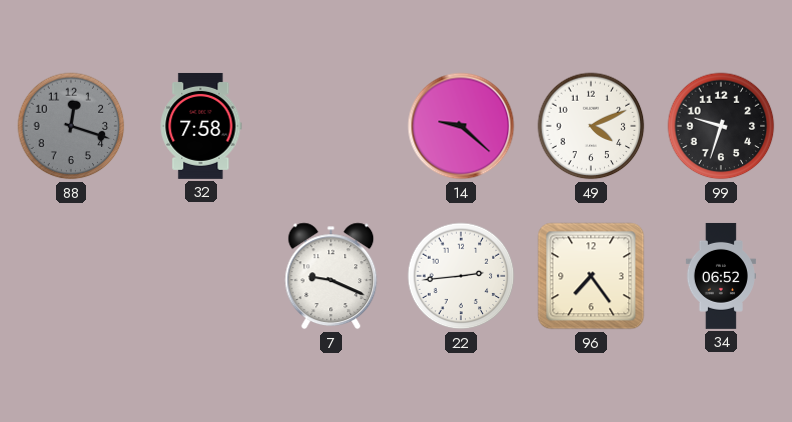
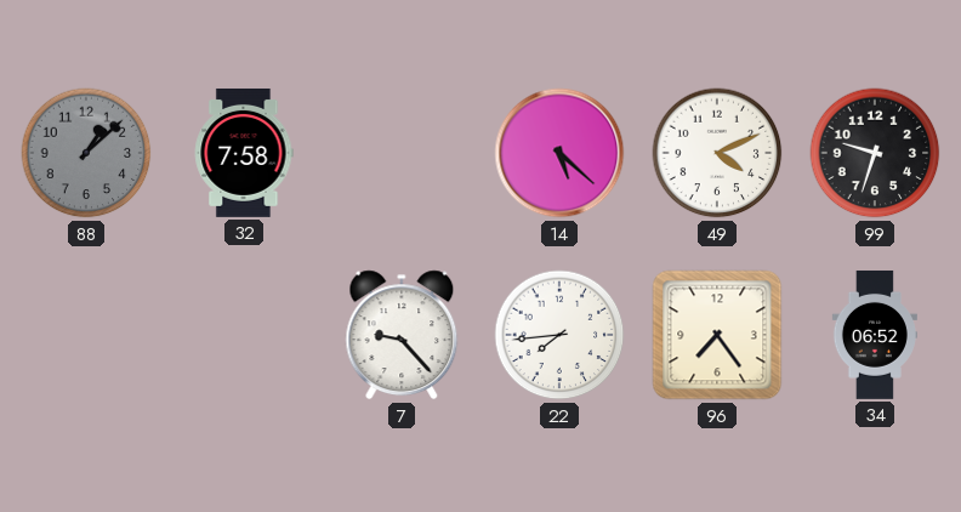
88: 12:18 -> 1:08
14: 9:22 -> 5:22
7: 9:19 -> 9:23
22: 2:44 -> 7:44
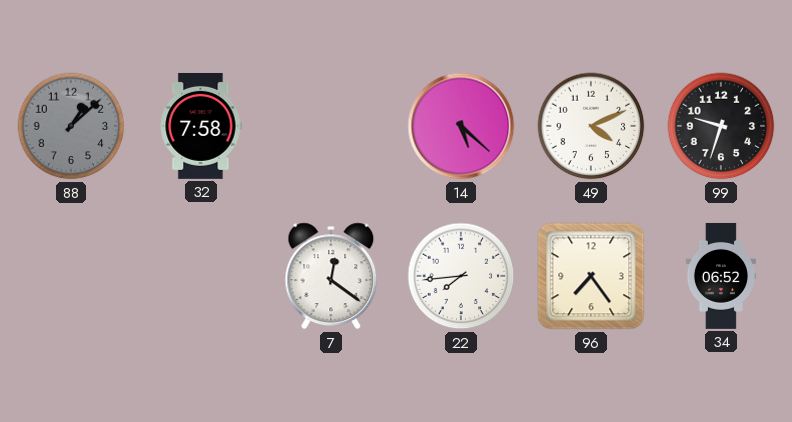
7: 9:23 -> 12:21
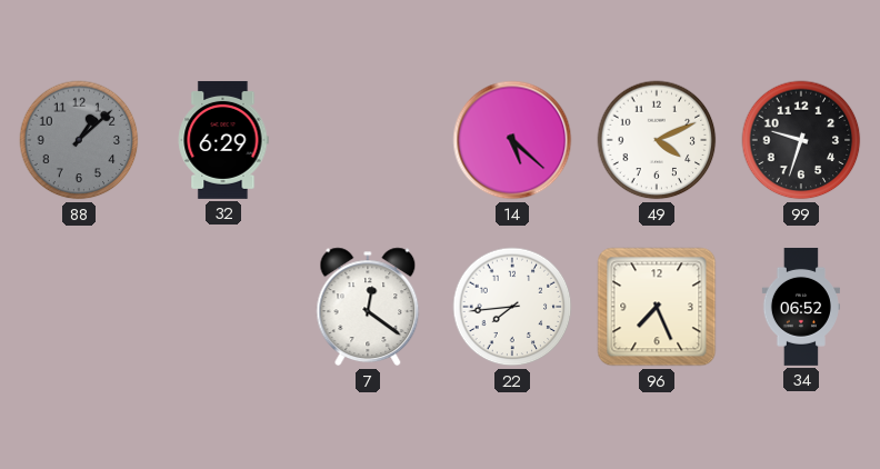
32: 7:58 -> 6:29
96: 7:24 -> 7:26
